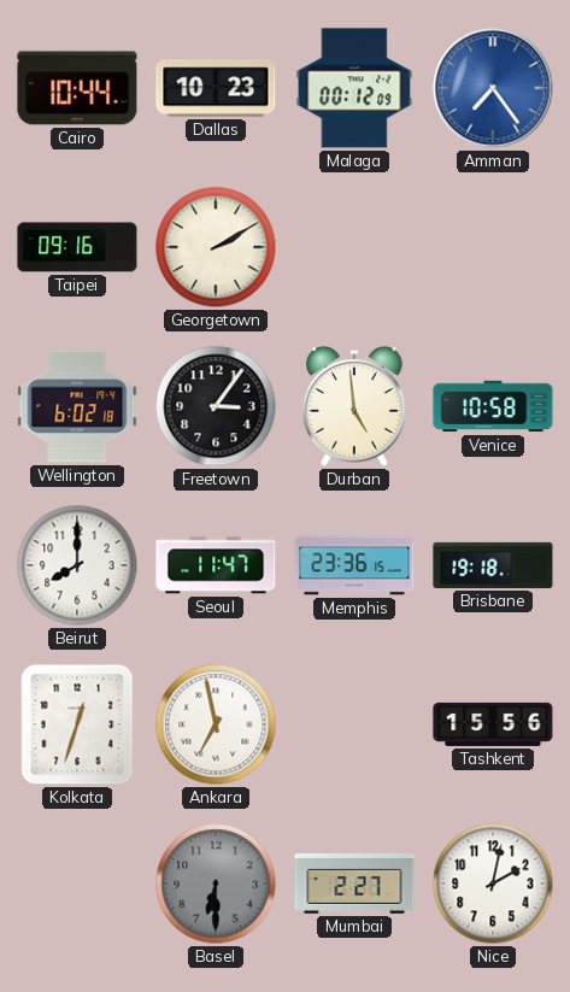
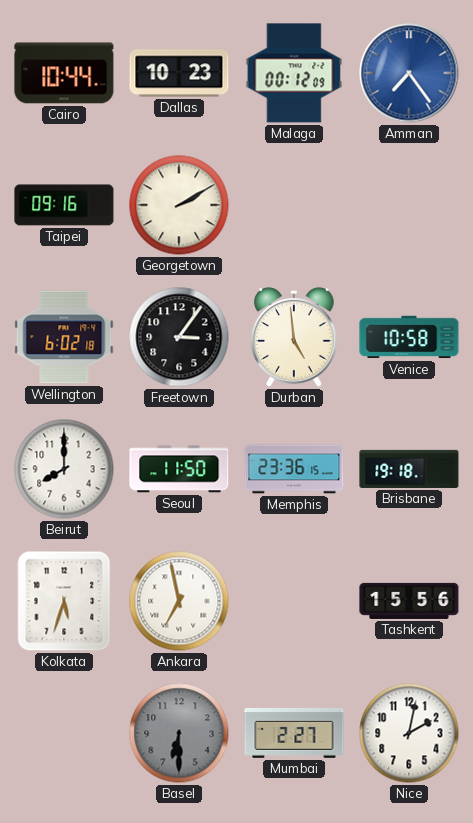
Seoul: 11:47 -> 11:50
Kolkata: 12:33 -> 5:33
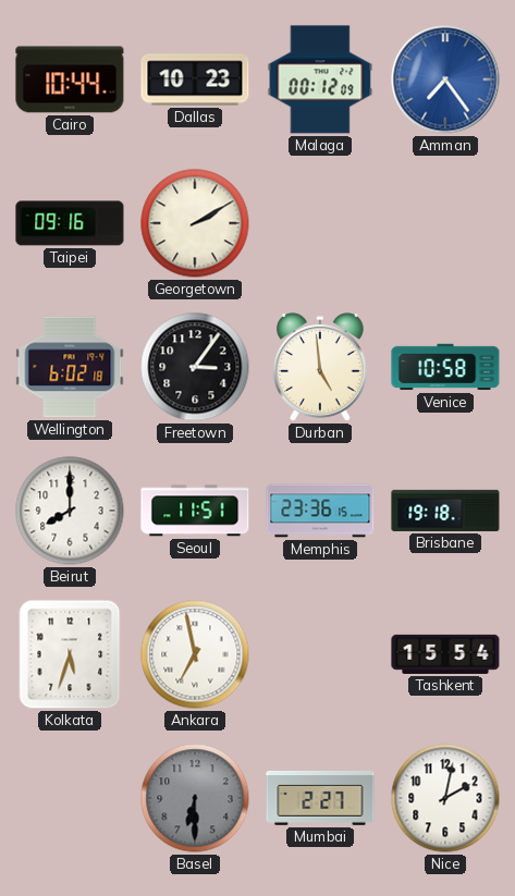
Seoul: 11:50 -> 11:51
Tashkent: 15:56 -> 15:54
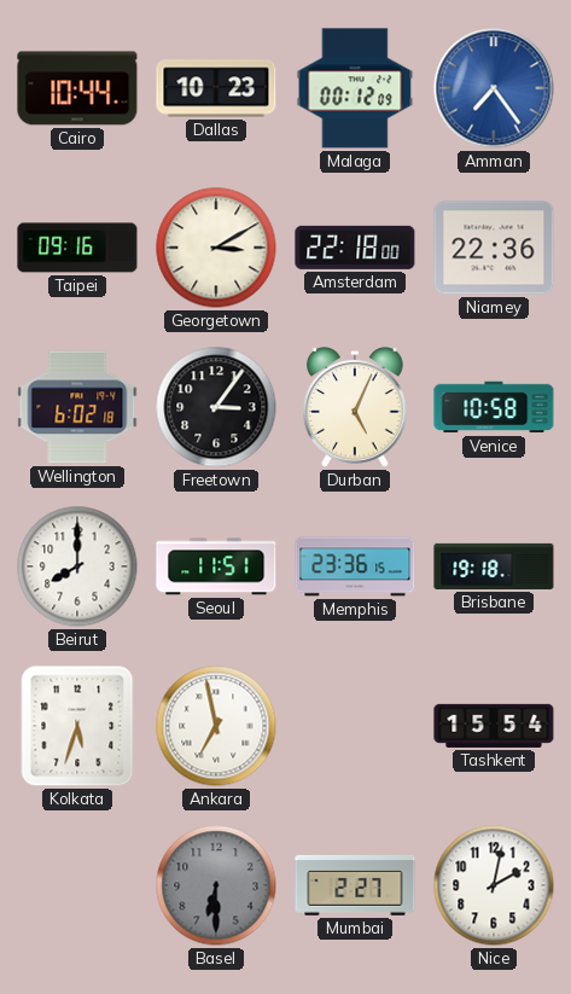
Georgetown: 2:10 -> 3:10
Amsterdam: none -> 22:18
Niamey: none -> 22:36
Durban: 4:59 -> 5:04
